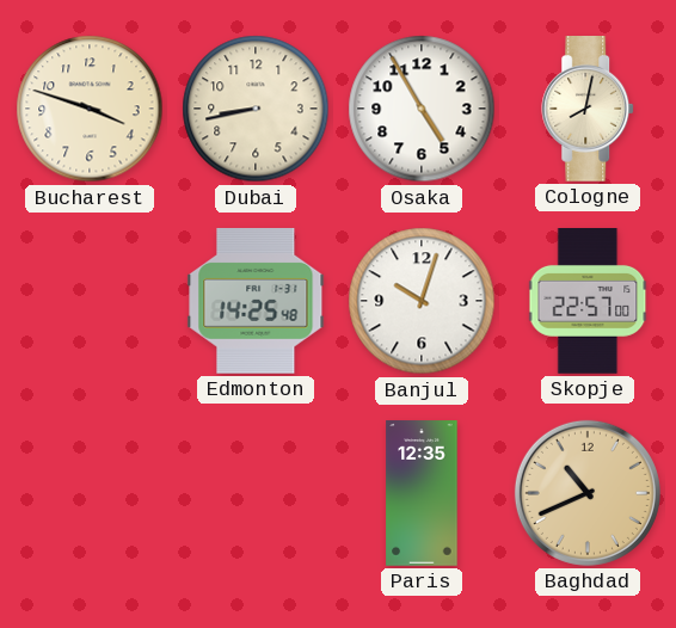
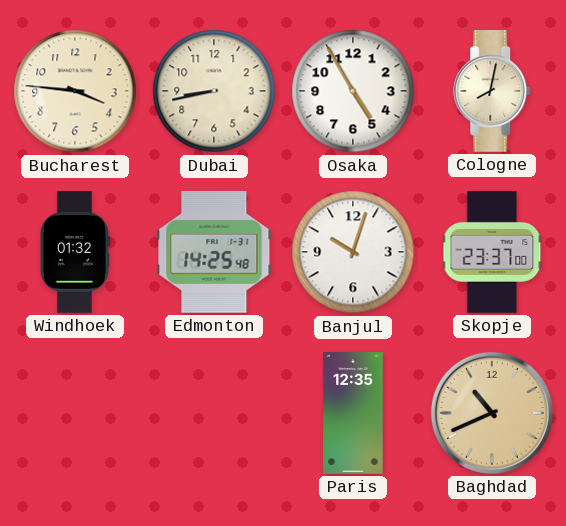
Bucharest: 3:48 -> 3:46
Windhoek: none -> 01:32
Skopje: 22:57 -> 23:37
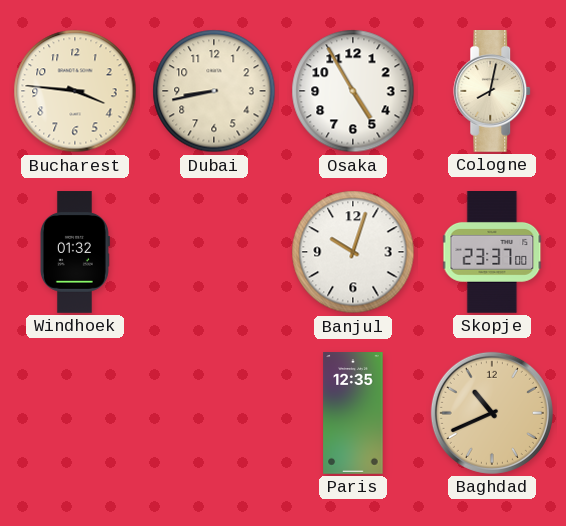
Edmonton: 14:25 -> none
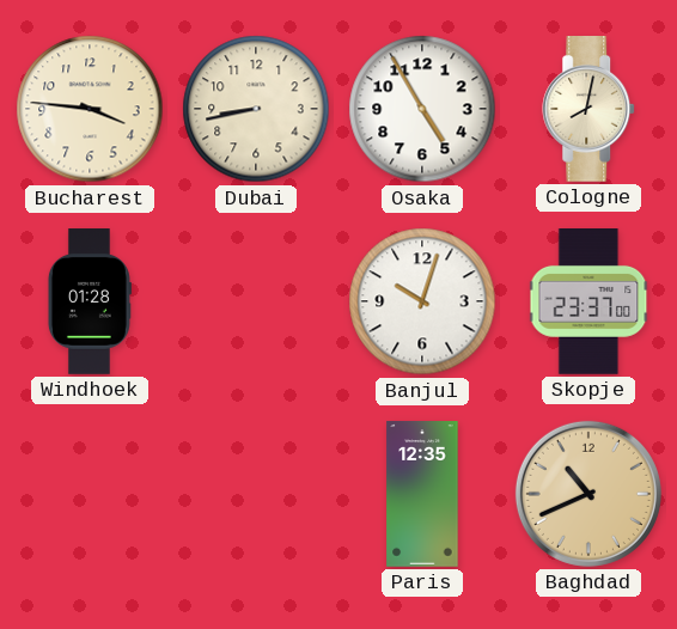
Windhoek: 01:32 -> 01:28
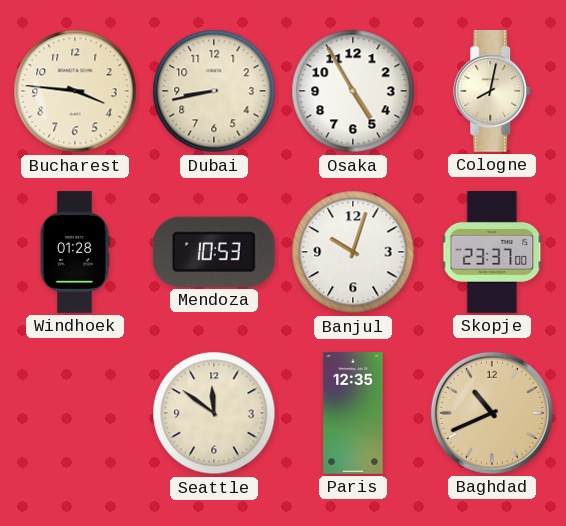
Mendoza: none -> 10:53
Seattle: none -> 11:51
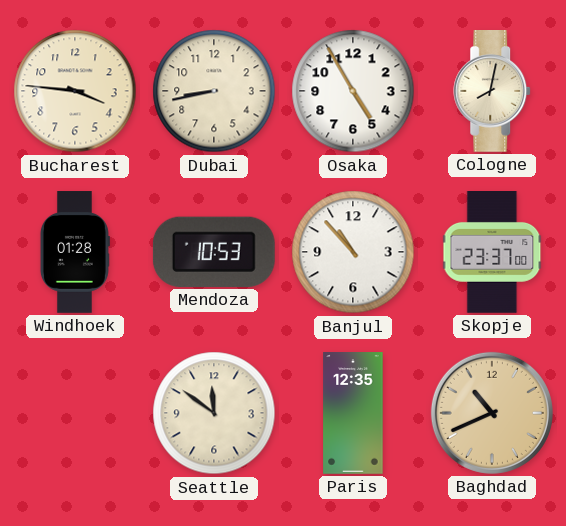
Banjul: 10:03 -> 10:53
